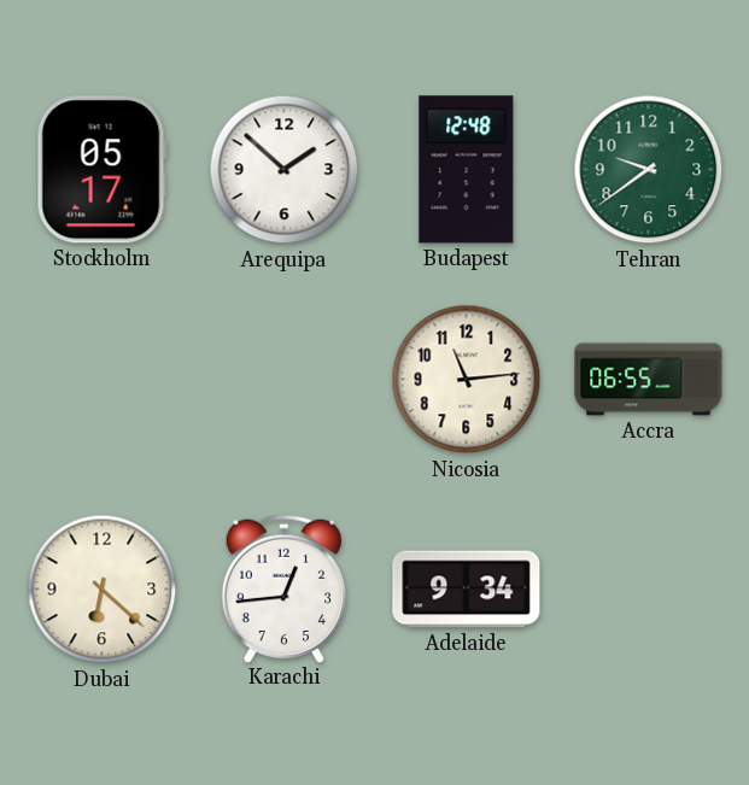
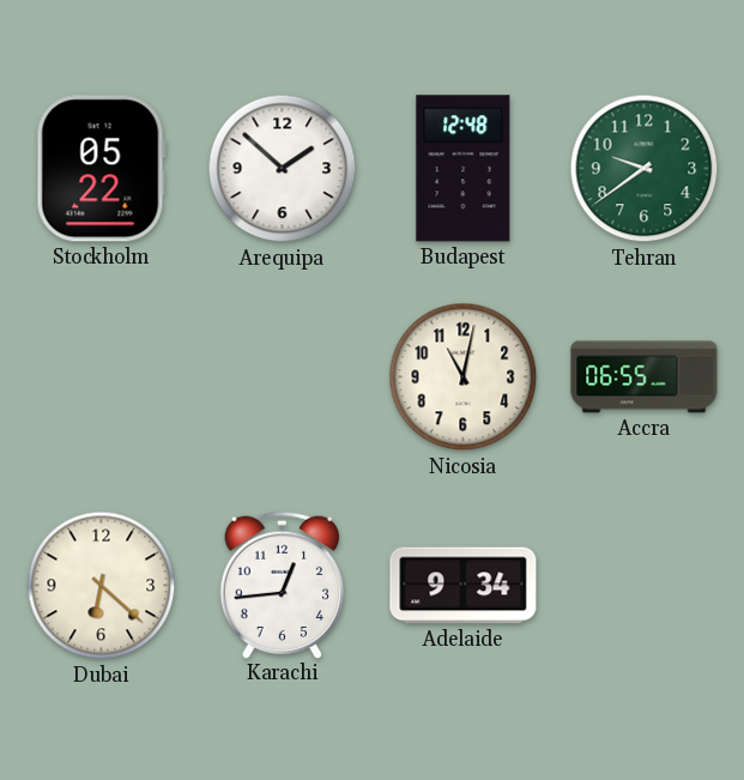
Stockholm: 05:17 -> 05:22
Nicosia: 11:14 -> 11:02
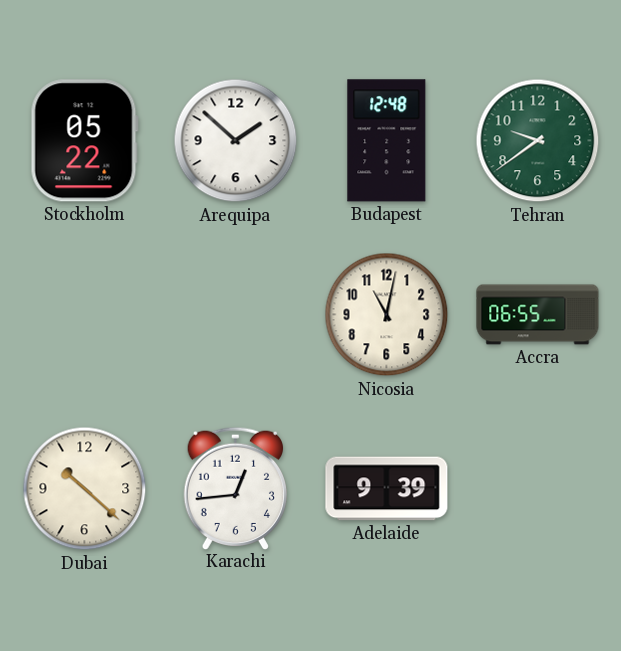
Dubai: 6:22 -> 10:22
Adelaide: 9:34 -> 9:39
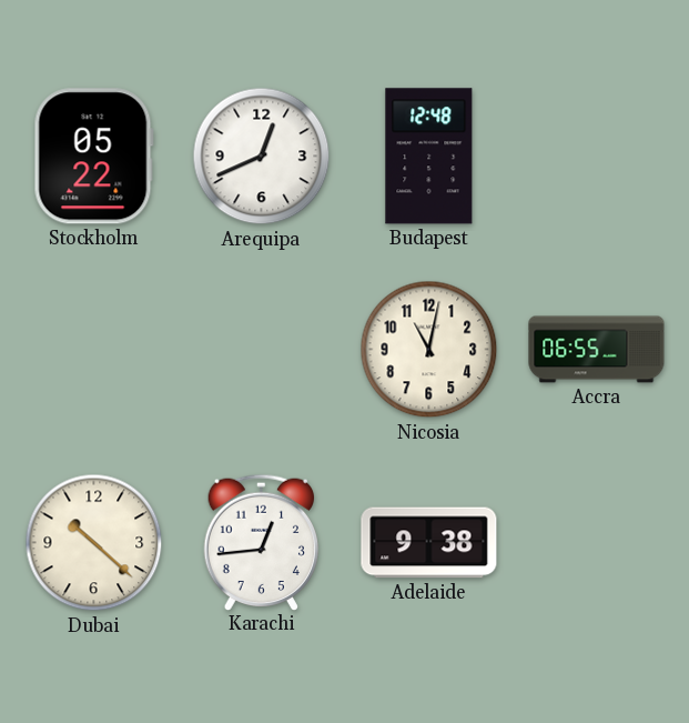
Arequipa: 1:52 -> 12:41
Tehran: 9:39 -> none
Adelaide: 9:39 -> 9:38
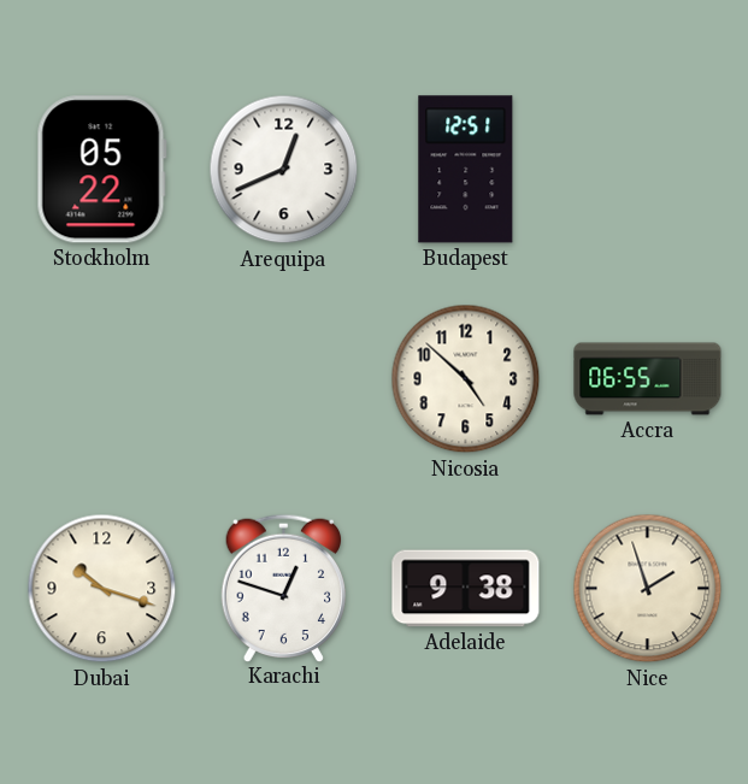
Budapest: 12:48 -> 12:51
Nicosia: 11:02 -> 4:52
Dubai: 10:22 -> 10:18
Karachi: 12:44 -> 12:48
Nice: none -> 1:57
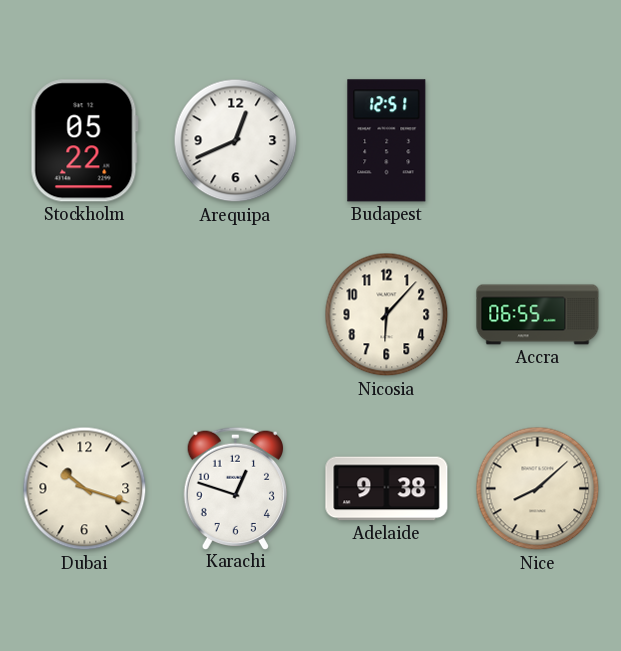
Nicosia: 4:52 -> 6:07
Nice: 1:57 -> 8:08
